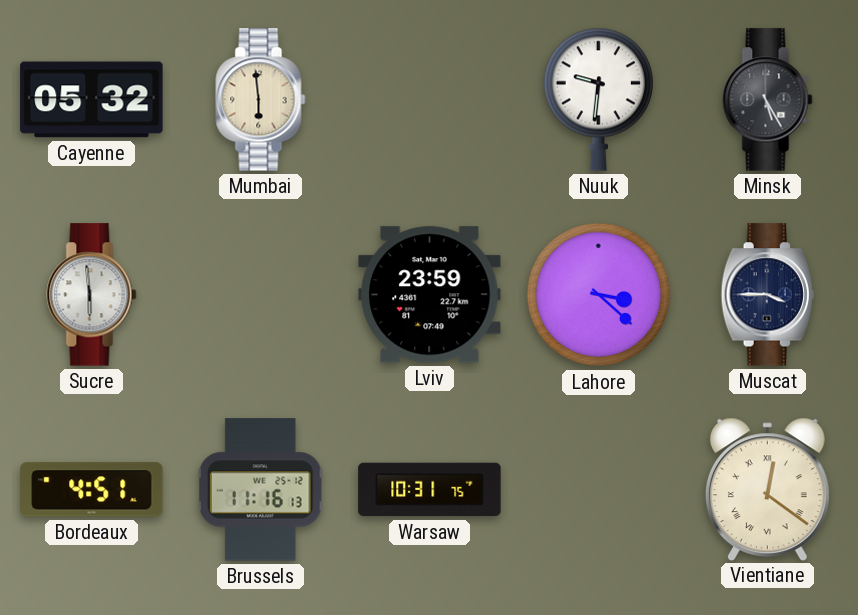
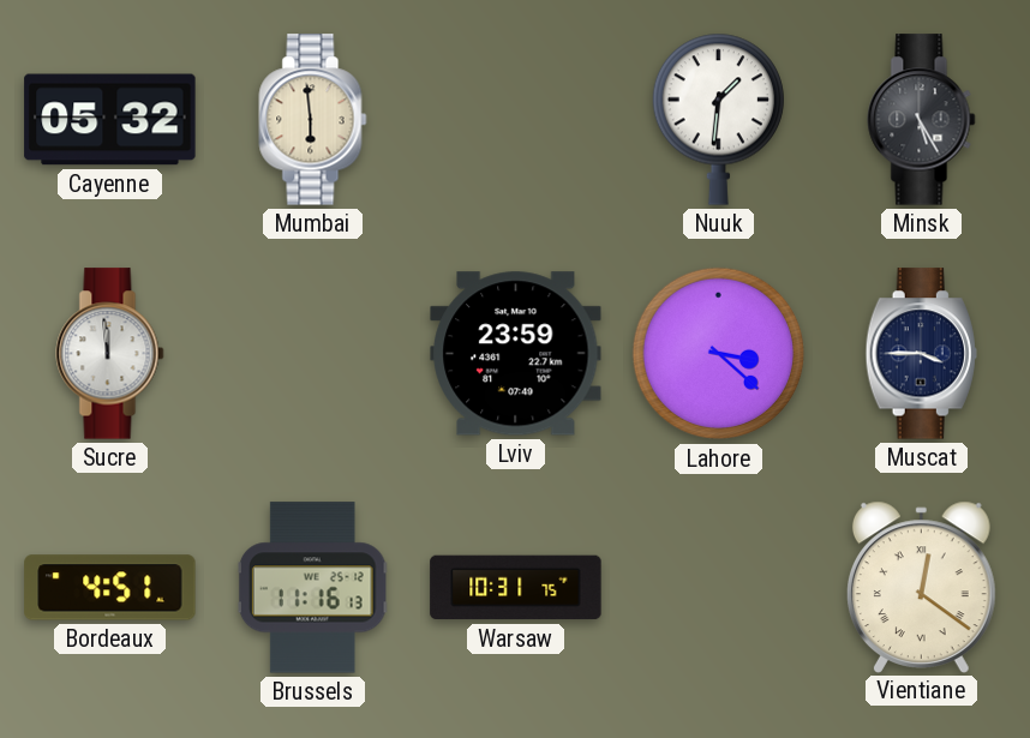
Nuuk: 9:31 -> 1:31
Sucre: 5:59 -> 11:59
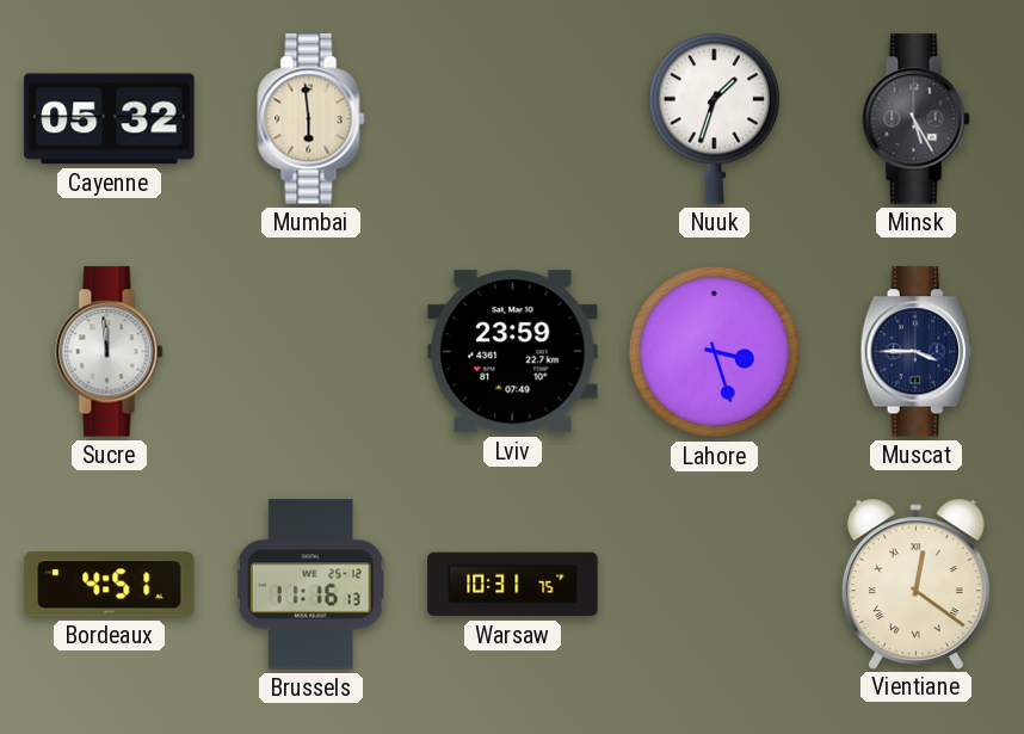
Nuuk: 1:31 -> 1:33
Lahore: 3:22 -> 3:27
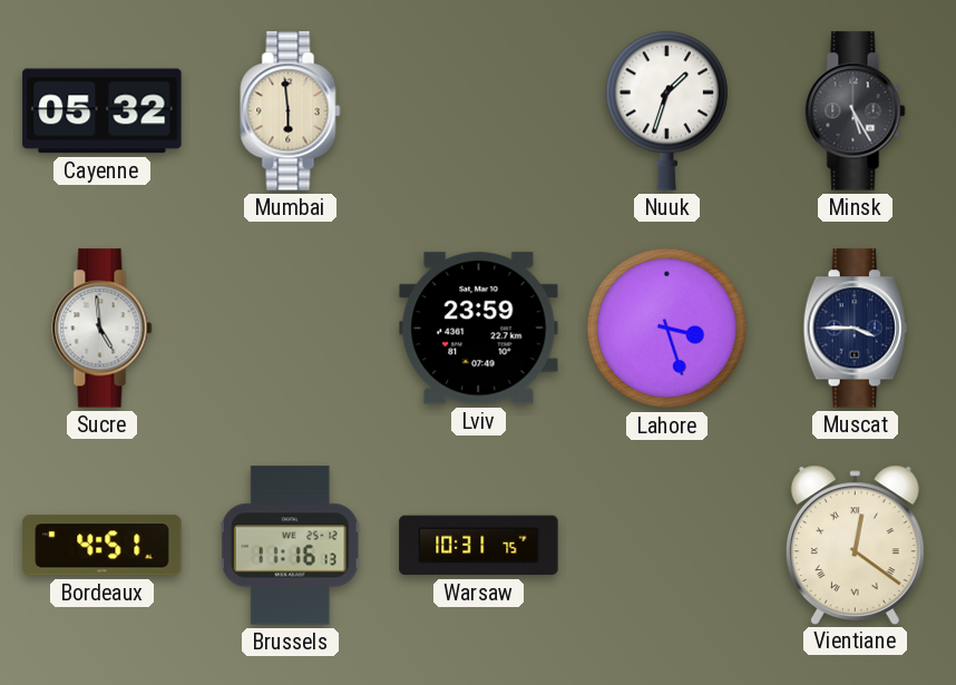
Sucre: 11:59 -> 4:59
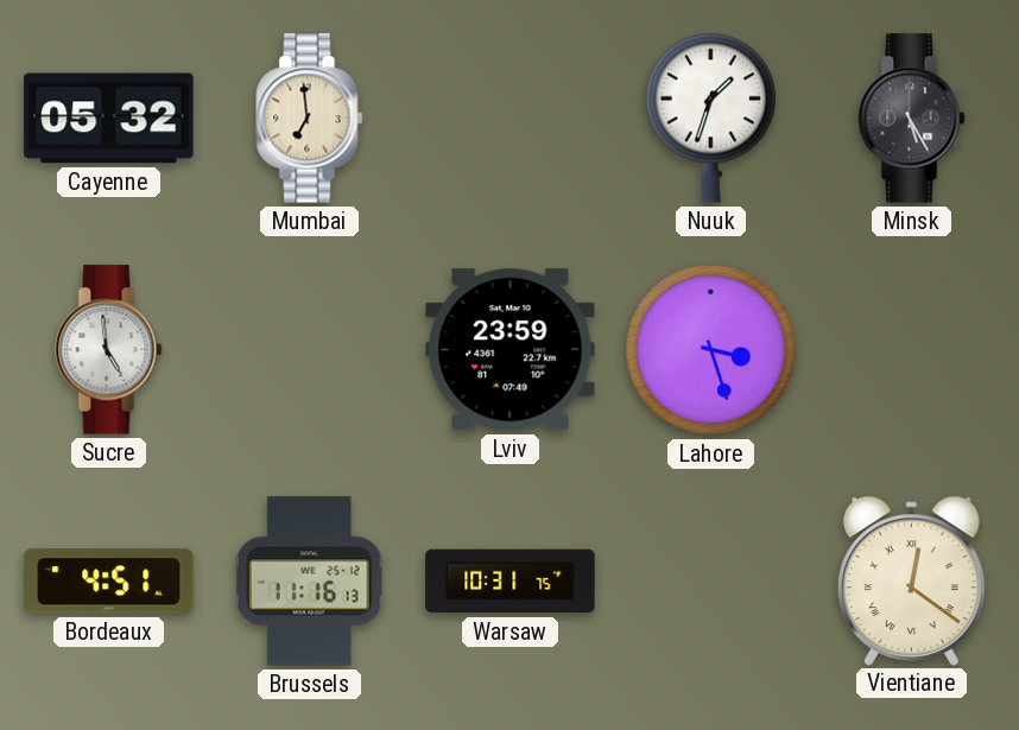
Mumbai: 5:59 -> 6:59
Muscat: 3:45 -> none
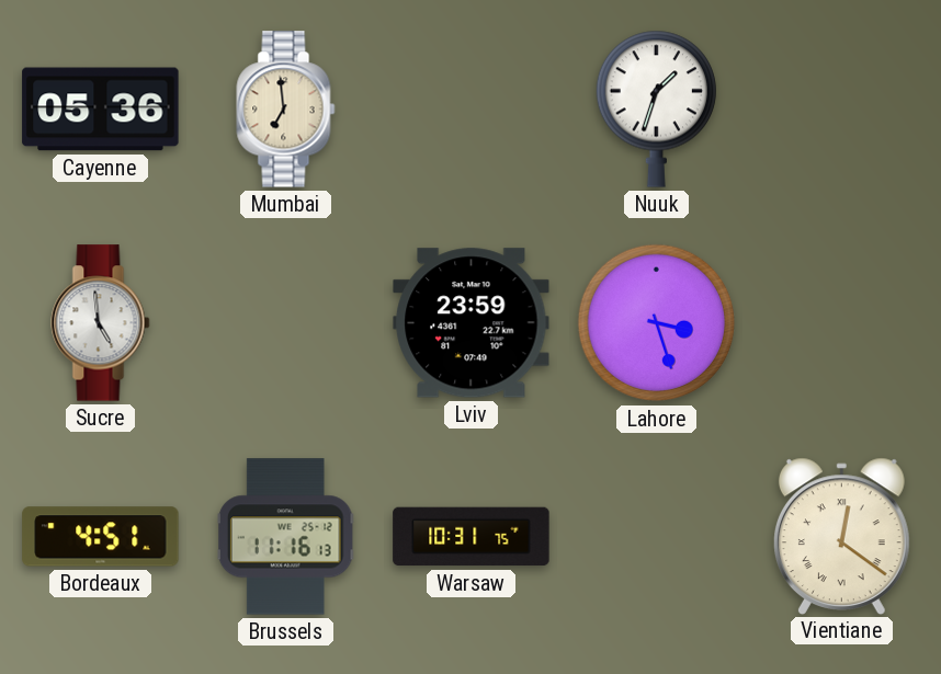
Cayenne: 05:32 -> 05:36
Minsk: 5:25 -> none
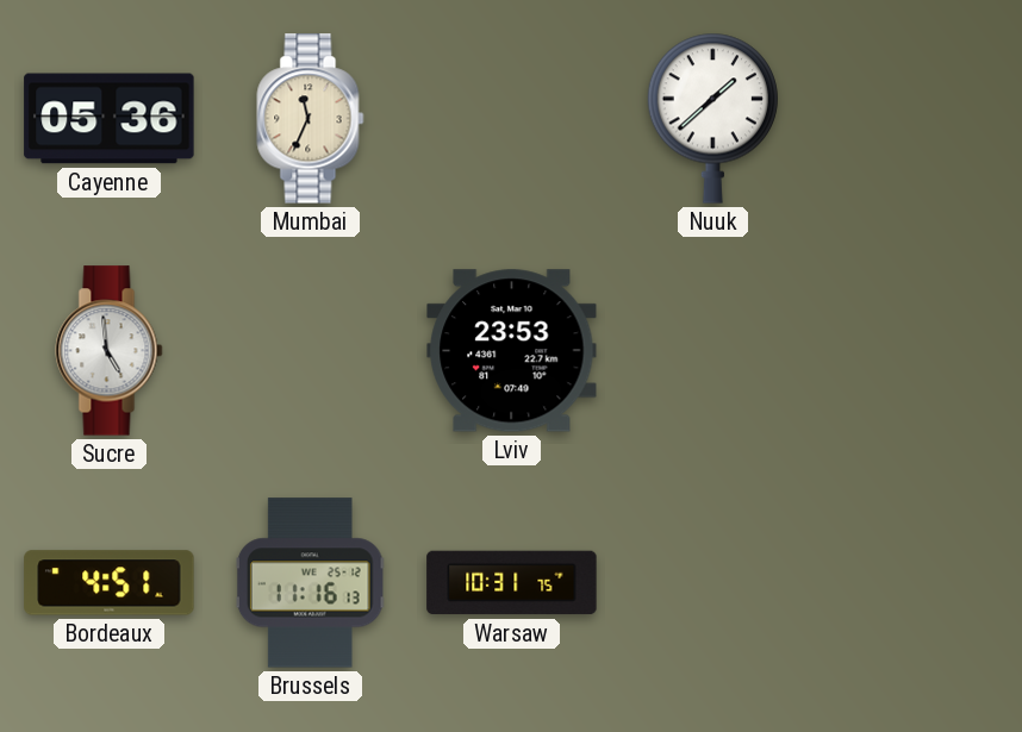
Mumbai: 6:59 -> 11:34
Nuuk: 1:33 -> 1:38
Lviv: 23:59 -> 23:53
Lahore: 3:27 -> none
Vientiane: 12:21 -> none
